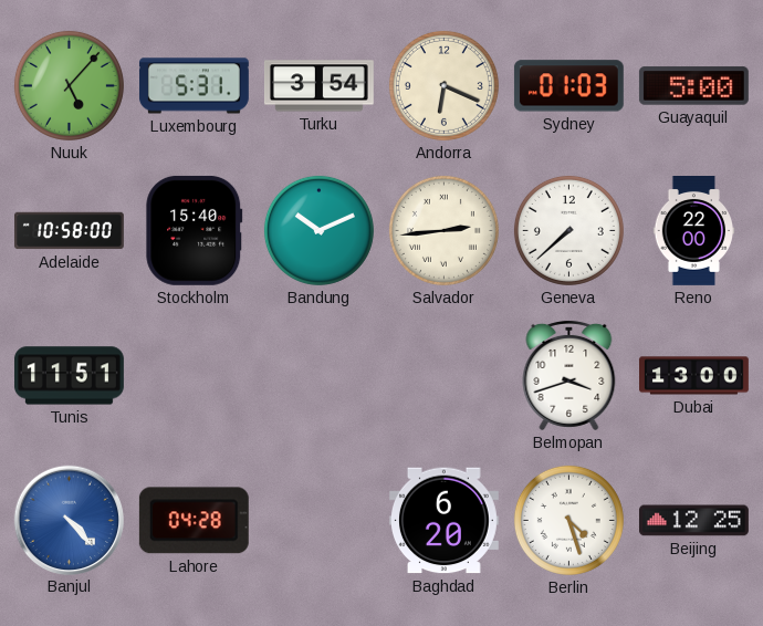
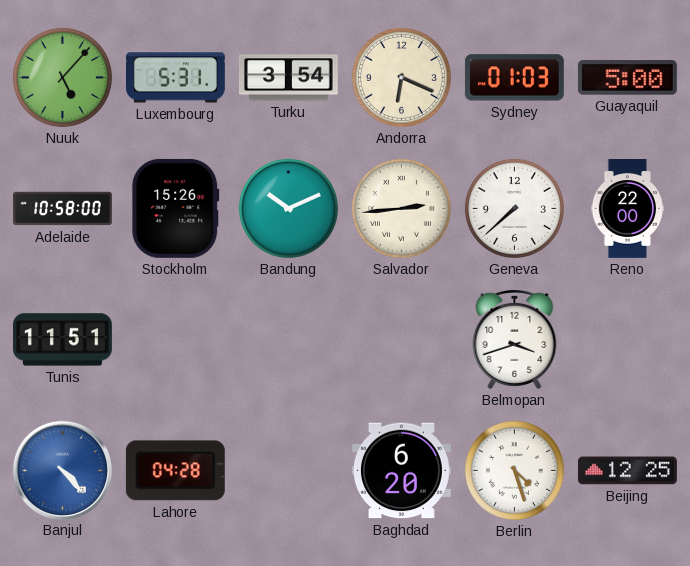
Stockholm: 15:40 -> 15:26
Dubai: 13:00 -> none
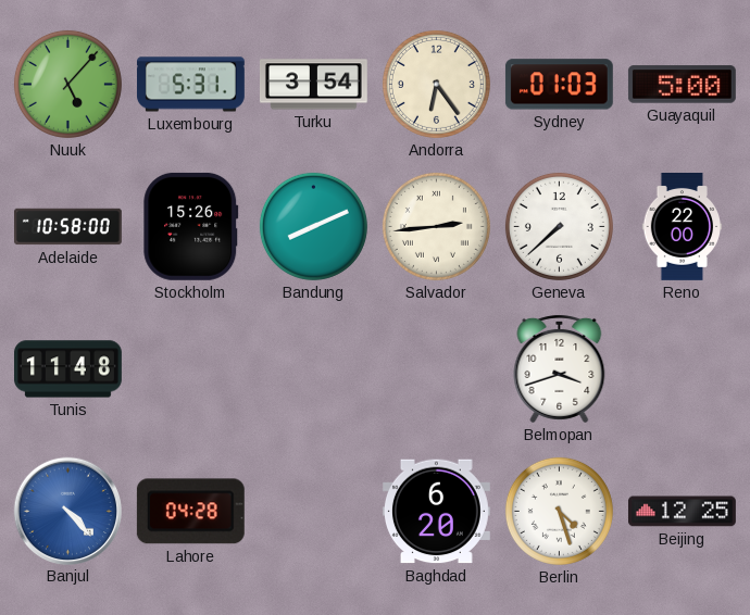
Andorra: 6:19 -> 6:24
Bandung: 10:11 -> 8:11
Tunis: 11:51 -> 11:48
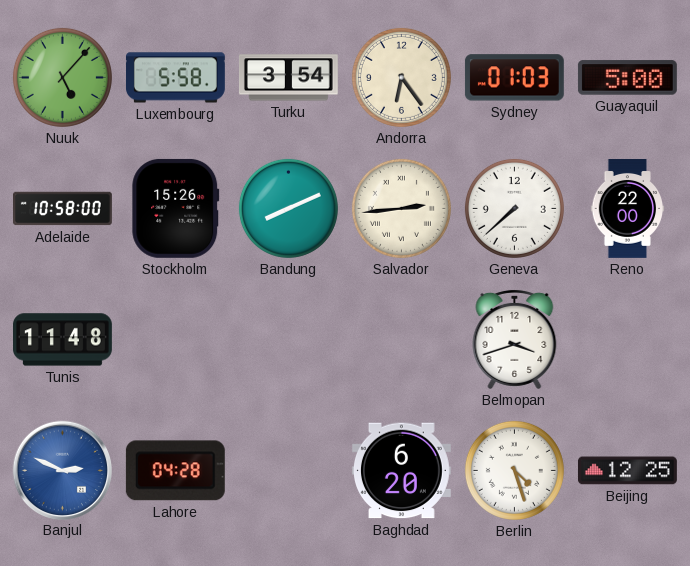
Luxembourg: 5:31 -> 5:58
Banjul: 4:23 -> 2:49
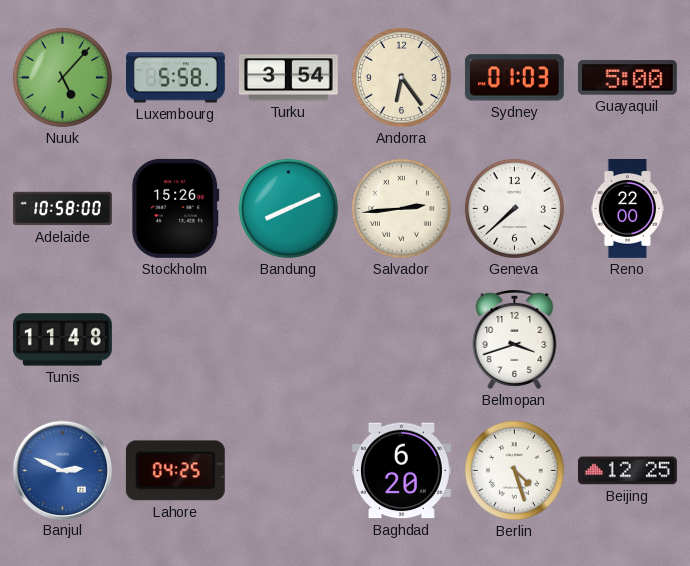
Lahore: 04:28 -> 04:25
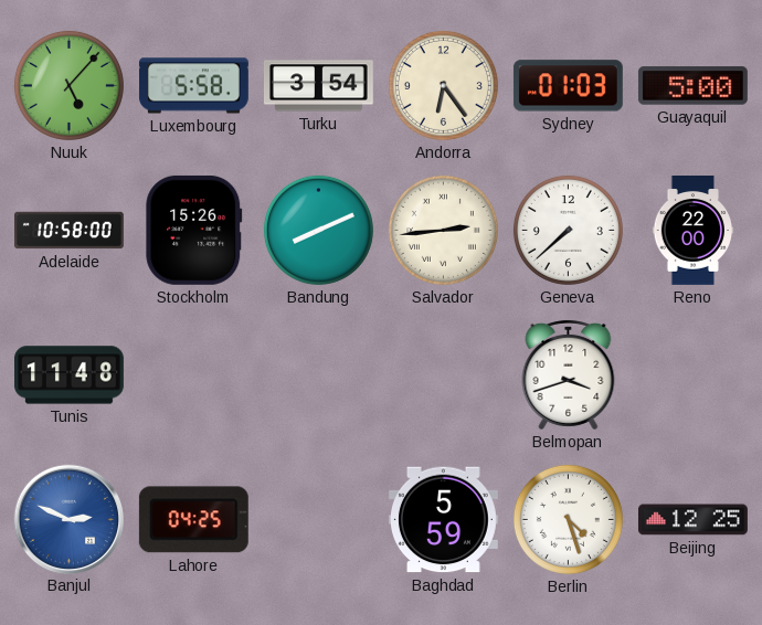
Baghdad: 6:20 -> 5:59
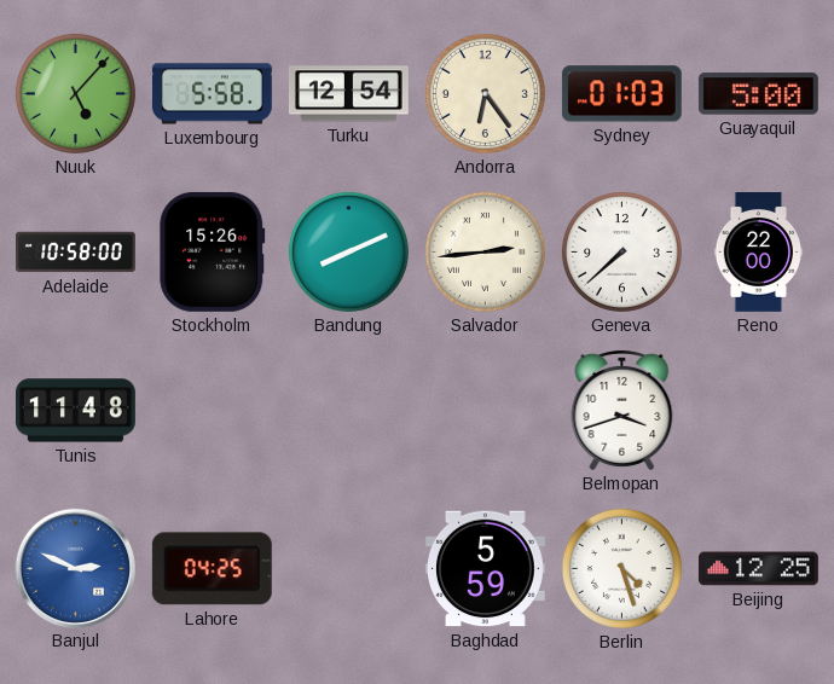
Turku: 3:54 -> 12:54
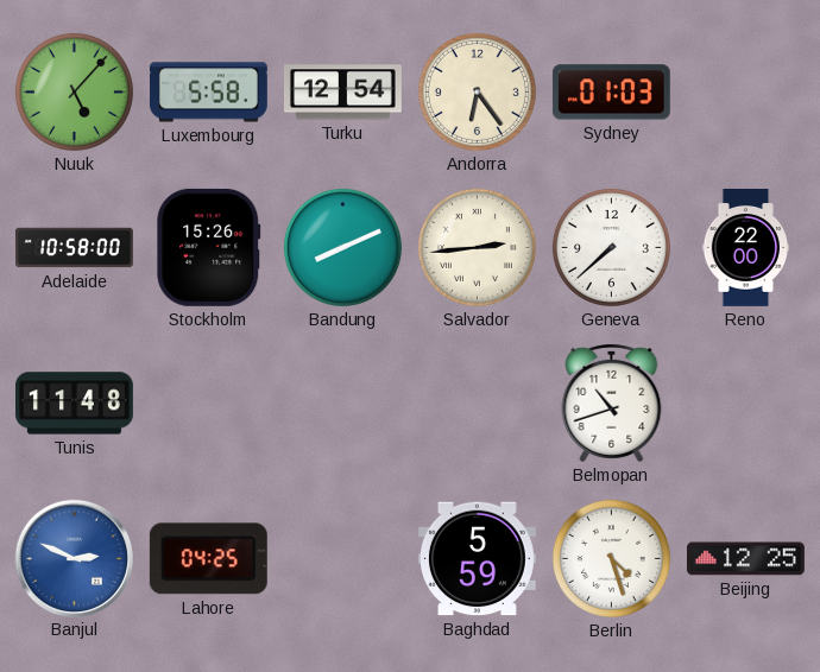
Guayaquil: 5:00 -> none
Belmopan: 3:42 -> 10:42
